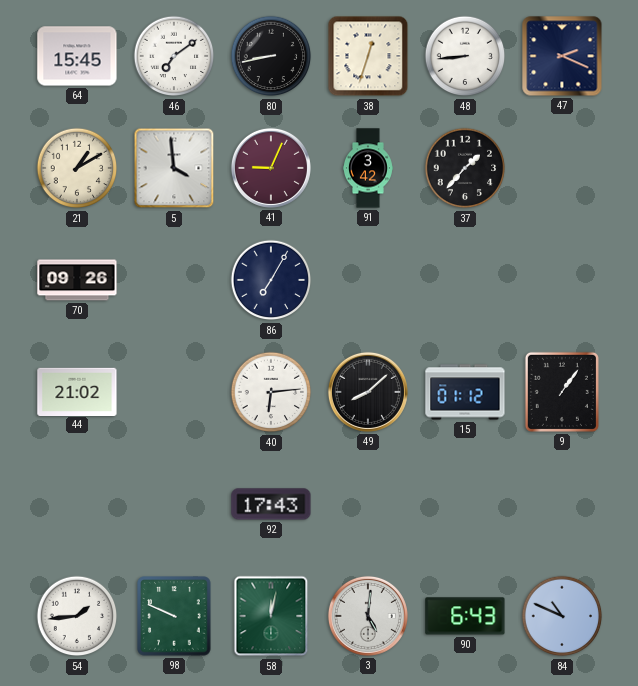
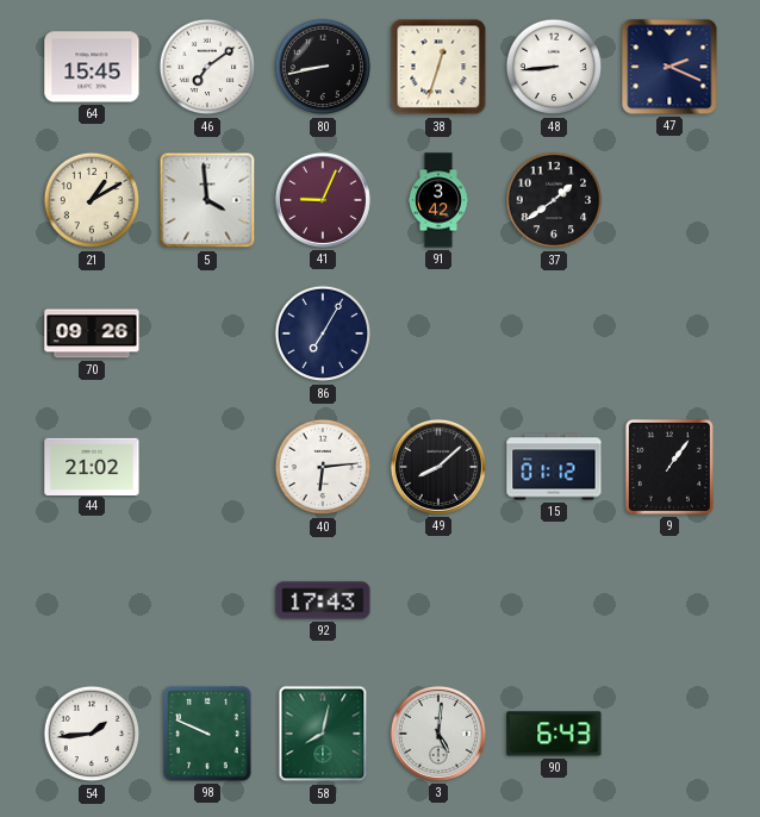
37: 1:37 -> 1:39
58: 12:02 -> 8:02
84: 10:49 -> none
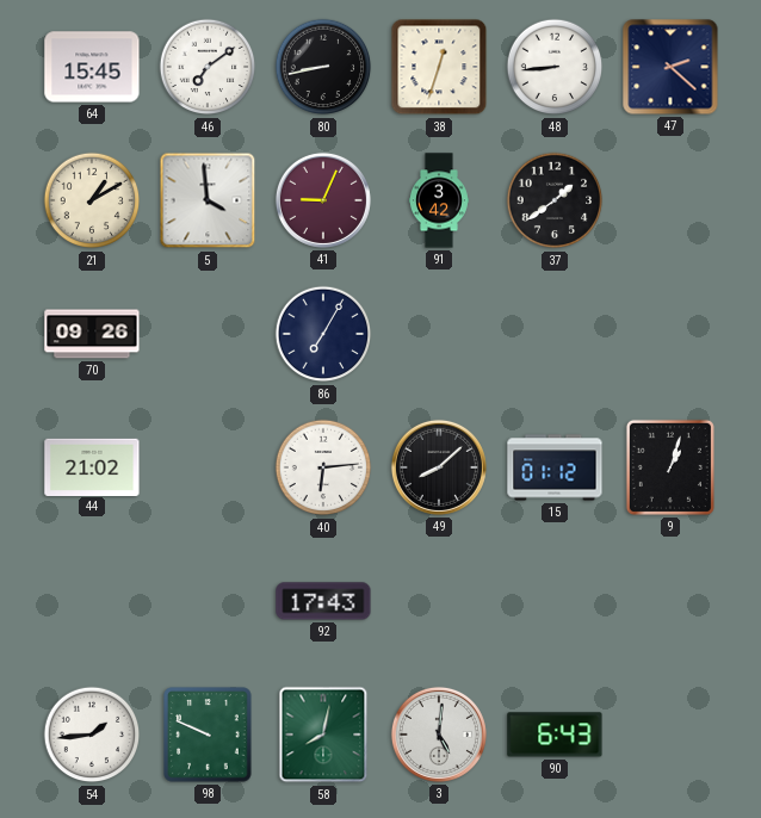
47: 2:19 -> 2:22
9: 1:06 -> 1:03
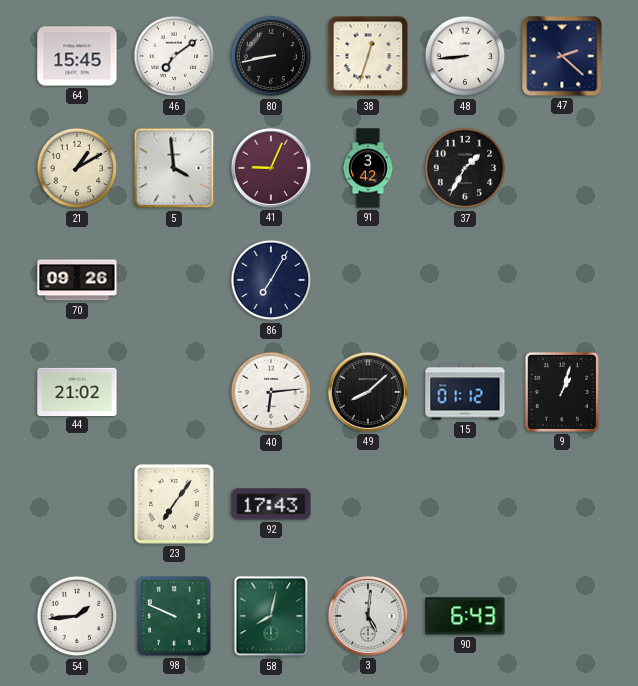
37: 1:39 -> 1:35
23: none -> 7:06
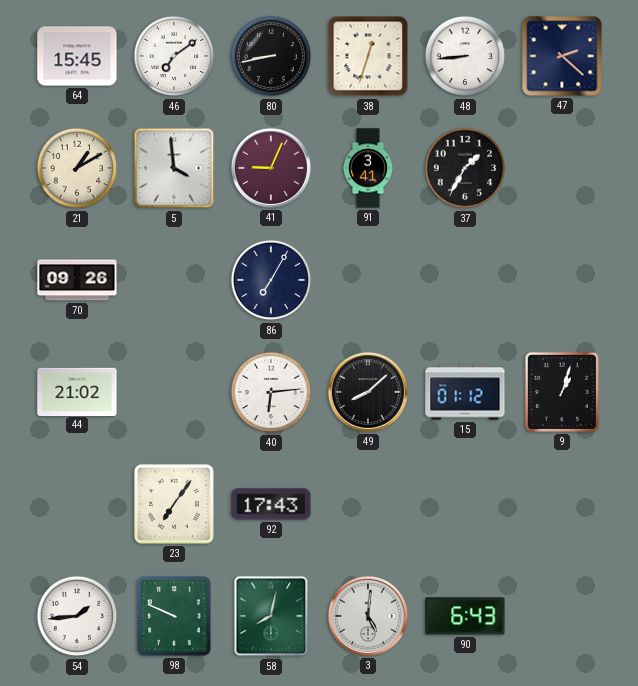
91: 3:42 -> 3:41
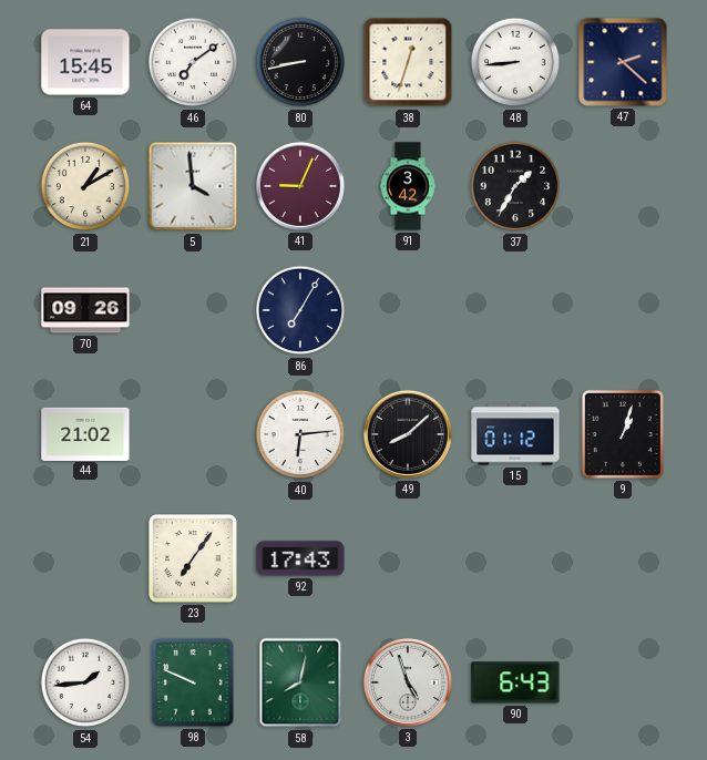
91: 3:41 -> 3:42
3: 5:01 -> 4:57
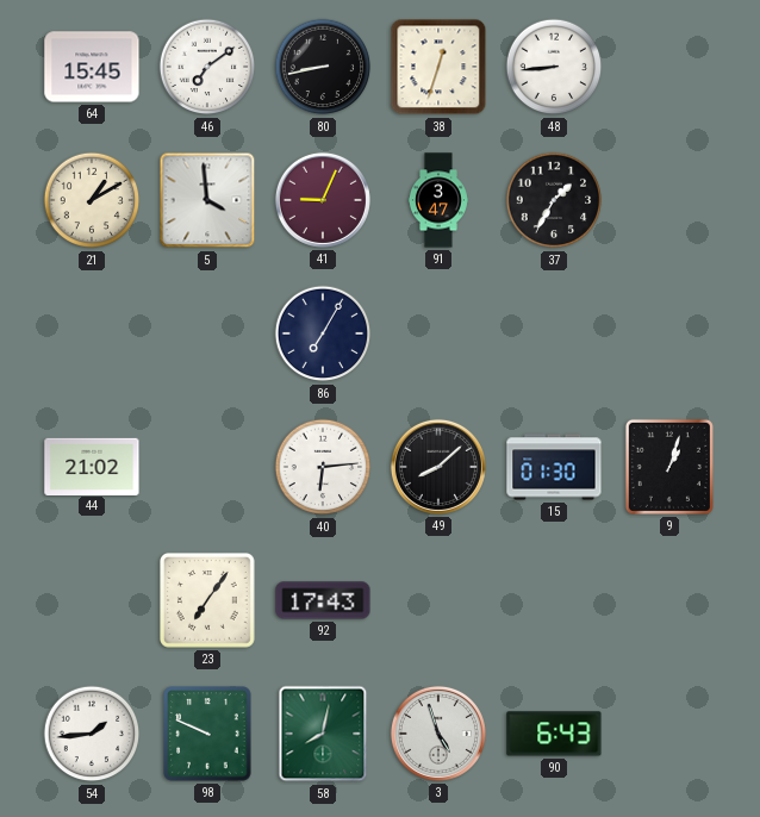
47: 2:22 -> none
91: 3:42 -> 3:47
70: 09:26 -> none
15: 01:12 -> 01:30
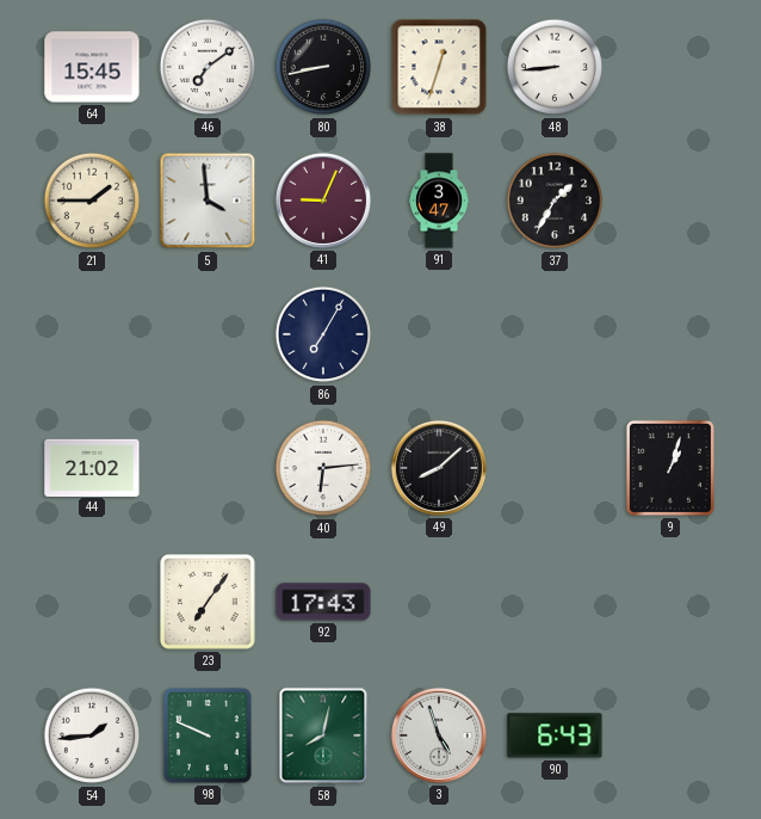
21: 1:10 -> 1:45
15: 01:30 -> none
